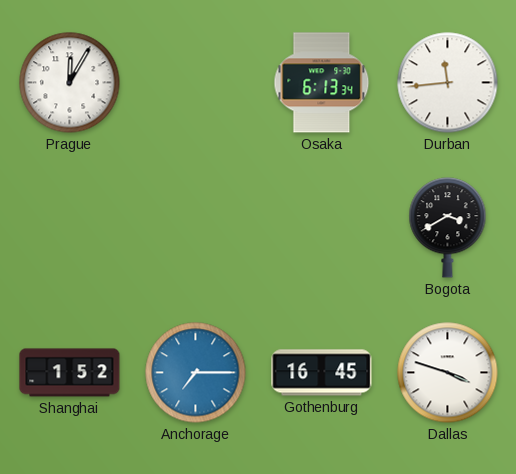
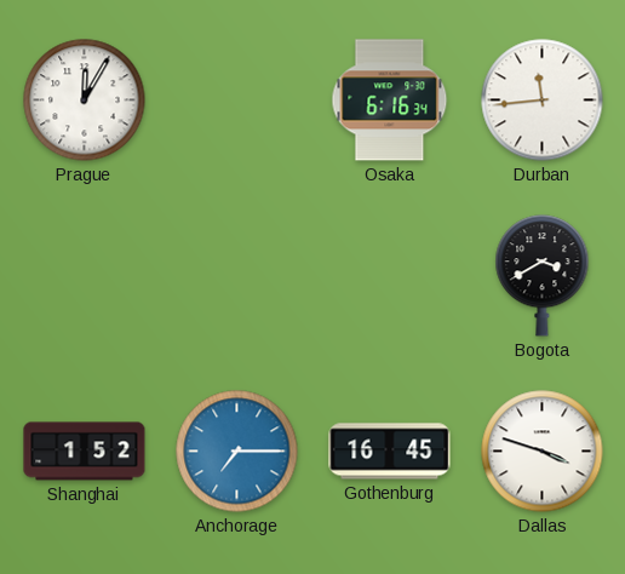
Osaka: 6:13 -> 6:16
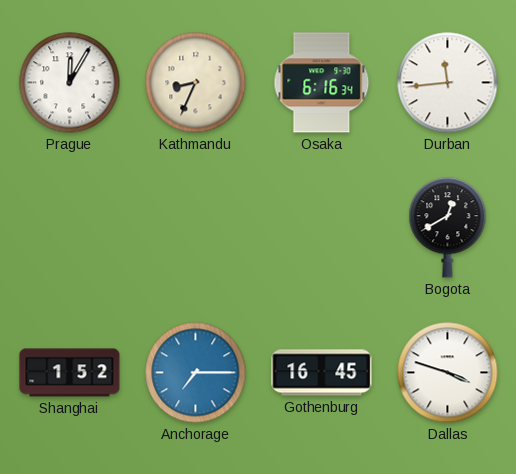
Kathmandu: none -> 8:34
Bogota: 3:40 -> 12:40
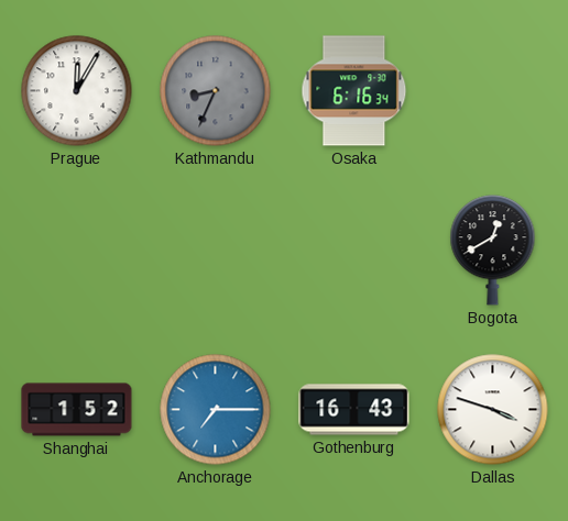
Kathmandu dial: cream -> grey
Durban: 11:44 -> none
Gothenburg: 16:45 -> 16:43
